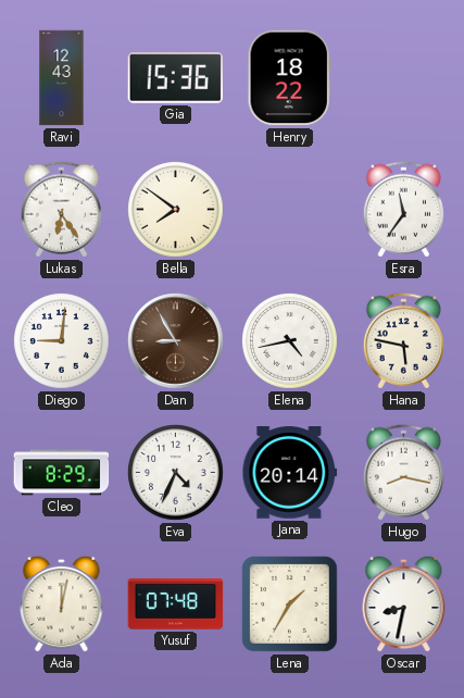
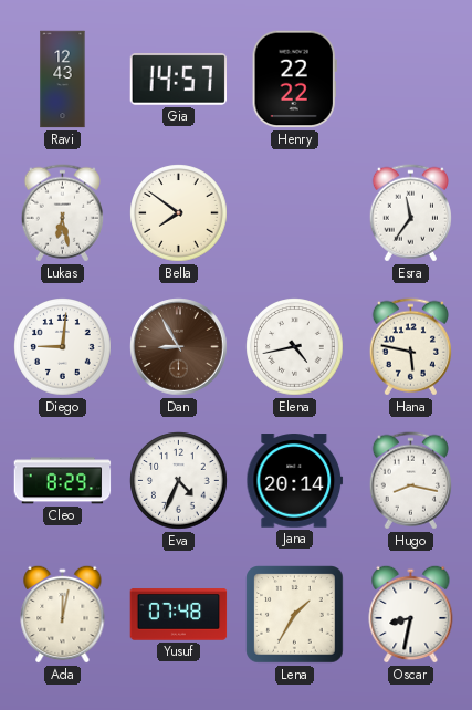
Gia: 15:36 -> 14:57
Henry: 18:22 -> 22:22
Lukas: 6:24 -> 6:28
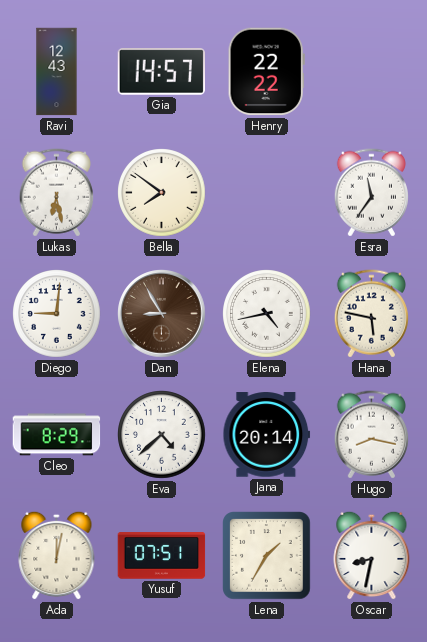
Eva: 4:34 -> 4:38
Yusuf: 07:48 -> 07:51
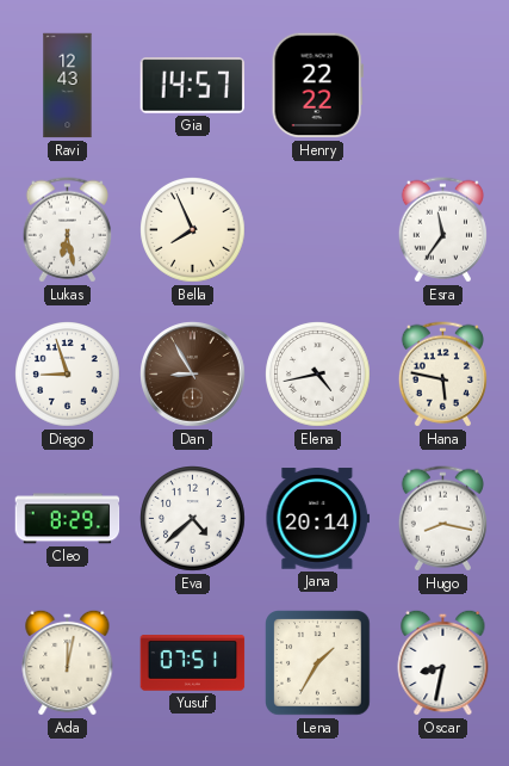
Bella: 7:51 -> 7:56
Diego: 9:01 -> 8:57
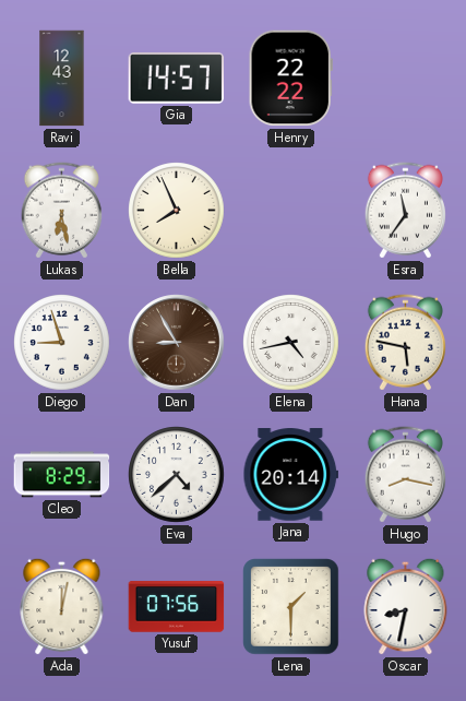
Yusuf: 07:51 -> 07:56
Lena: 1:35 -> 1:30
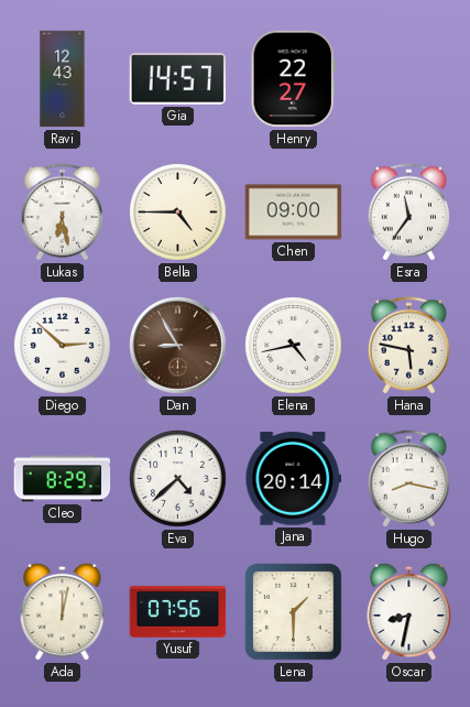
Henry: 22:22 -> 22:27
Bella: 7:56 -> 4:45
Chen: none -> 09:00
Diego: 8:57 -> 2:52
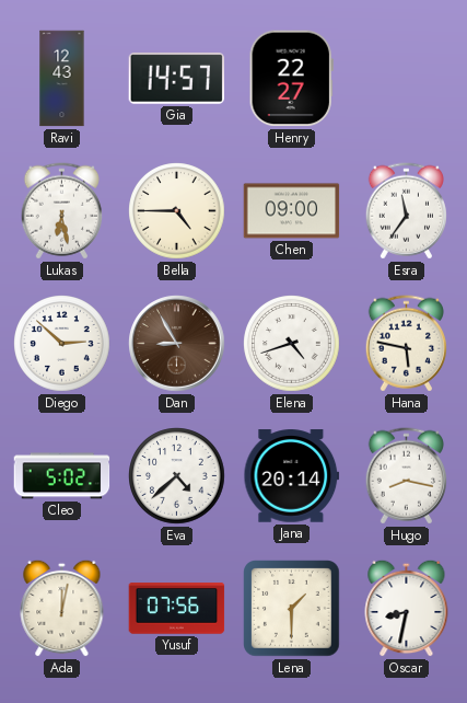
Elena: 4:43 -> 4:42
Cleo: 8:29 -> 5:02
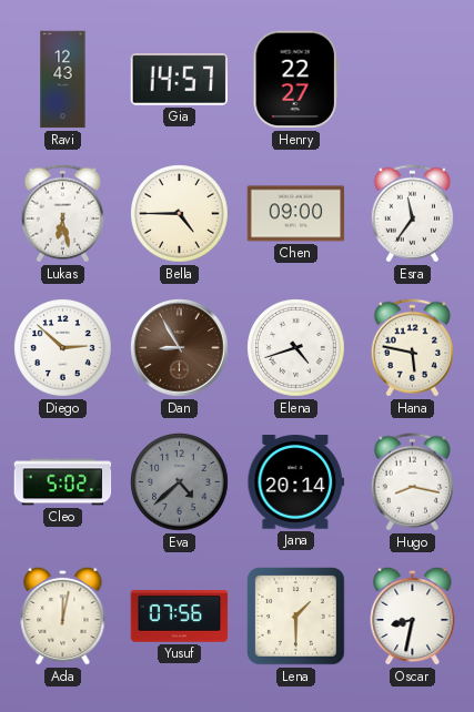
Eva dial: white -> grey
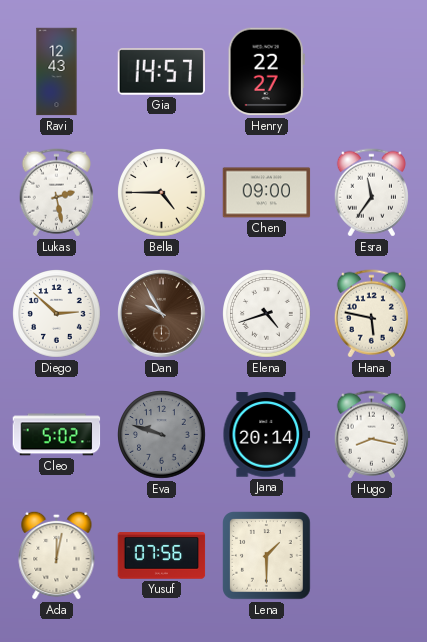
Lukas: 6:28 -> 2:28
Dan: 8:55 -> 9:55
Eva: 4:38 -> 9:48
Oscar: 8:32 -> none
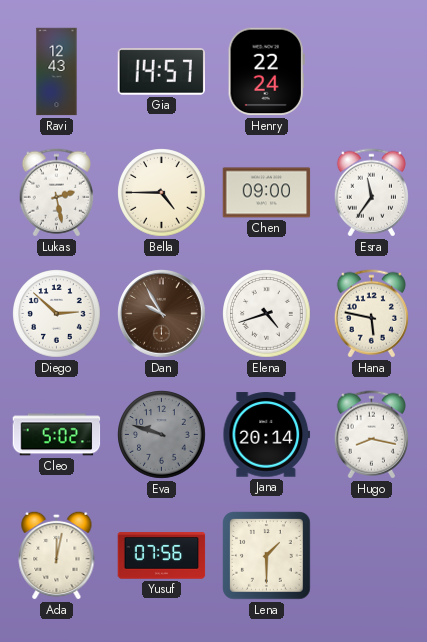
Henry: 22:27 -> 22:24
